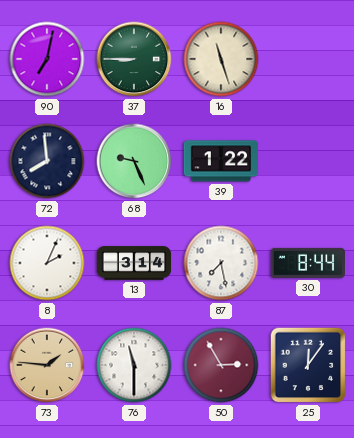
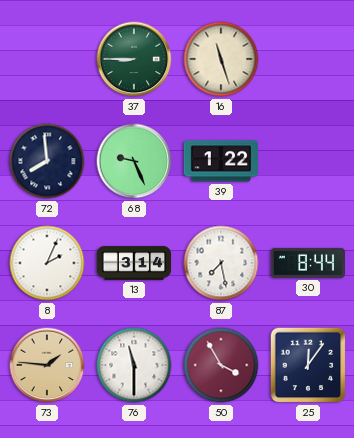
90: 7:02 -> none
50: 2:55 -> 3:55
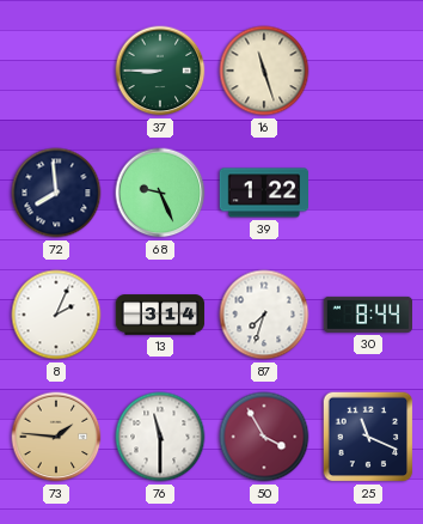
87: 7:28 -> 7:33
25: 12:06 -> 11:19
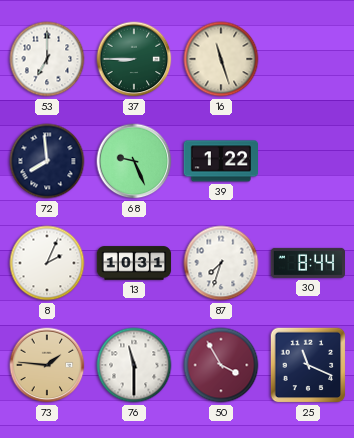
53: none -> 7:00
13: 3:14 -> 10:31
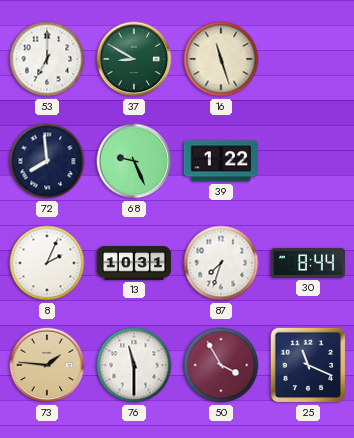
37: 8:45 -> 8:50
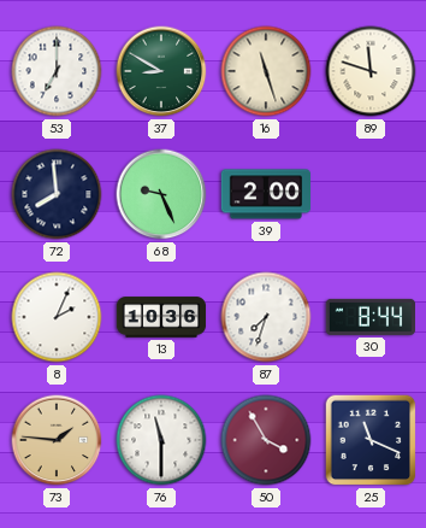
89: none -> 11:48
39: 1:22 -> 2:00
13: 10:31 -> 10:36
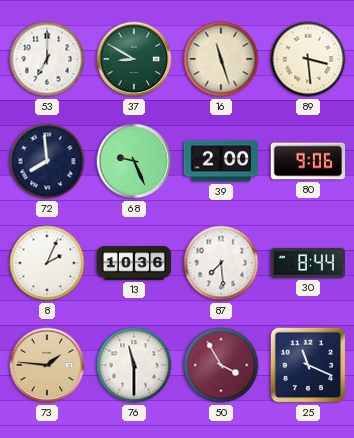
89: 11:48 -> 3:29
80: none -> 9:06
87: 7:33 -> 7:29
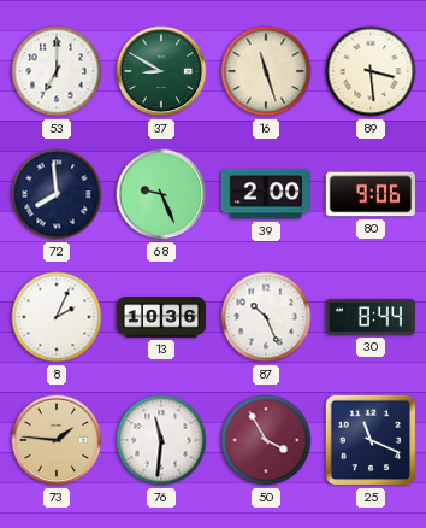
87: 7:29 -> 10:26
76: 11:30 -> 11:31
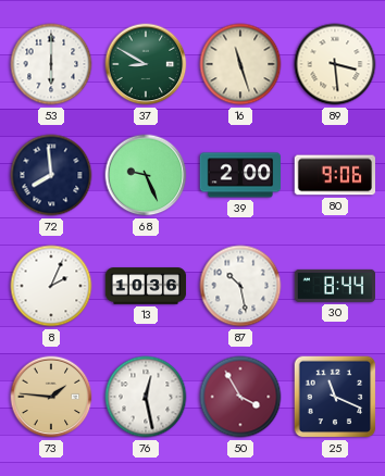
53: 7:00 -> 6:00
87: 10:26 -> 10:28
76: 11:31 -> 12:28
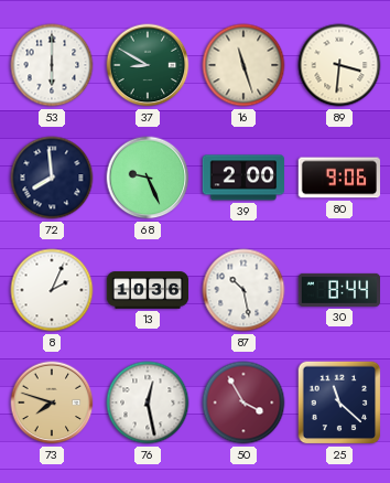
89: 3:29 -> 3:31
73: 1:46 -> 7:48
25: 11:19 -> 11:22
